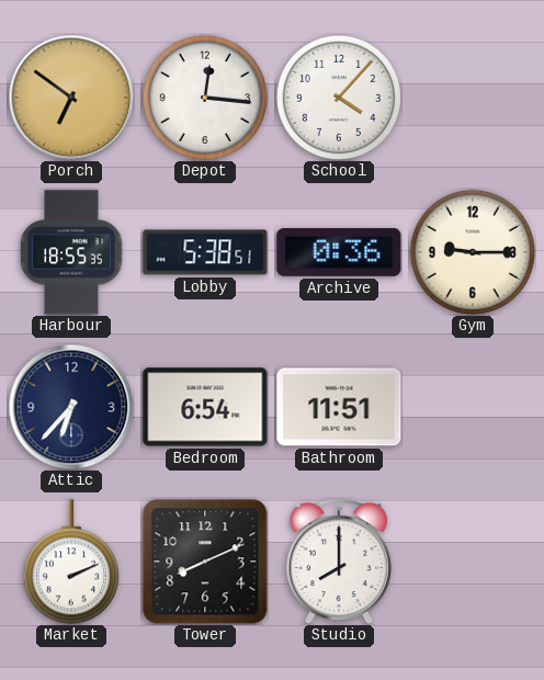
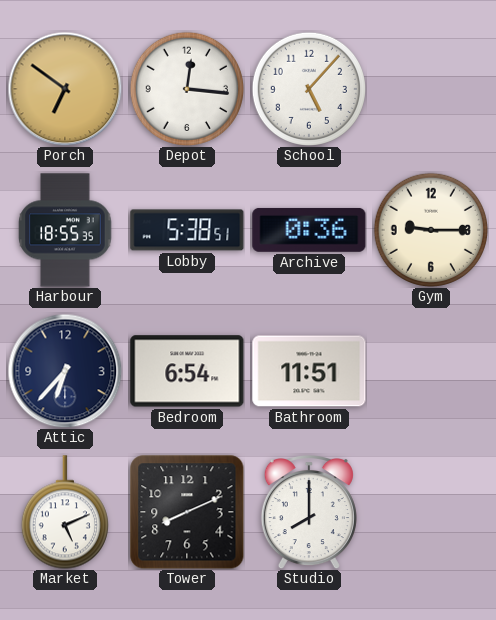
School: 4:07 -> 5:07
Market: 2:11 -> 5:11
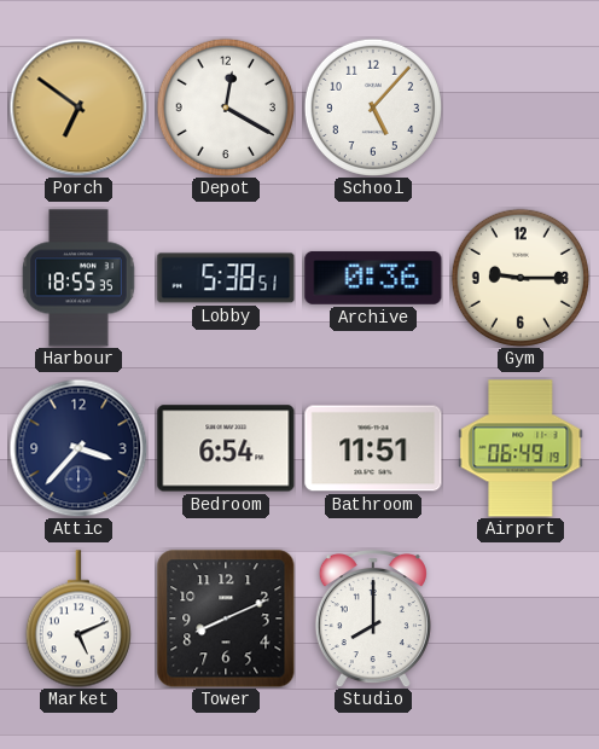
Depot: 12:16 -> 12:20
Attic: 6:37 -> 3:37
Airport: none -> 06:49
